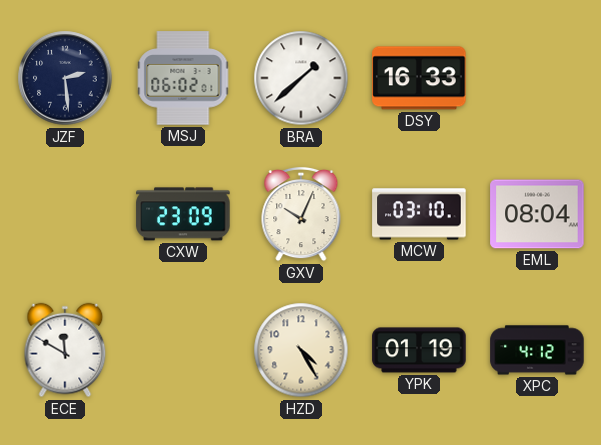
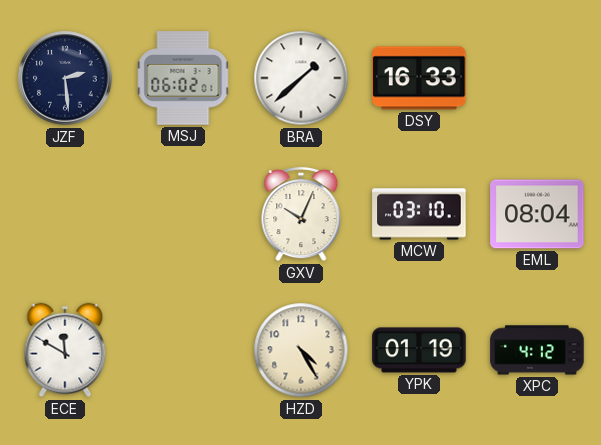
CXW: 23:09 -> none
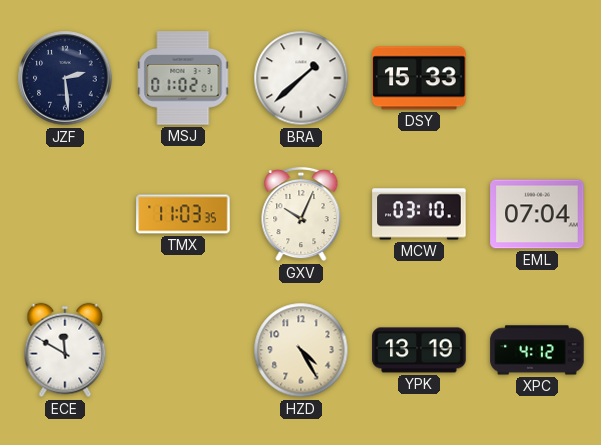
MSJ: 06:02 -> 01:02
DSY: 16:33 -> 15:33
TMX: none -> 11:03
EML: 08:04 -> 07:04
YPK: 01:19 -> 13:19
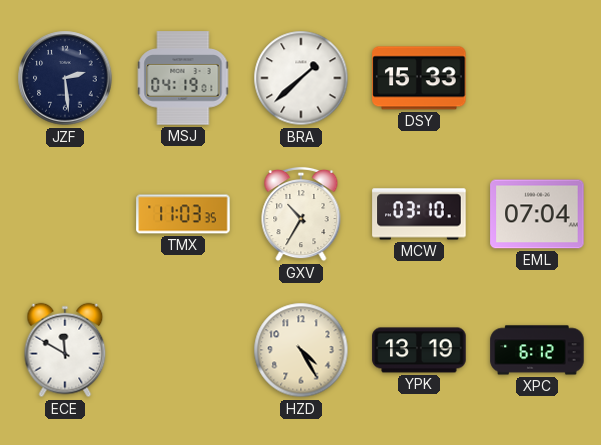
MSJ: 01:02 -> 04:19
GXV: 10:04 -> 10:35
XPC: 4:12 -> 6:12
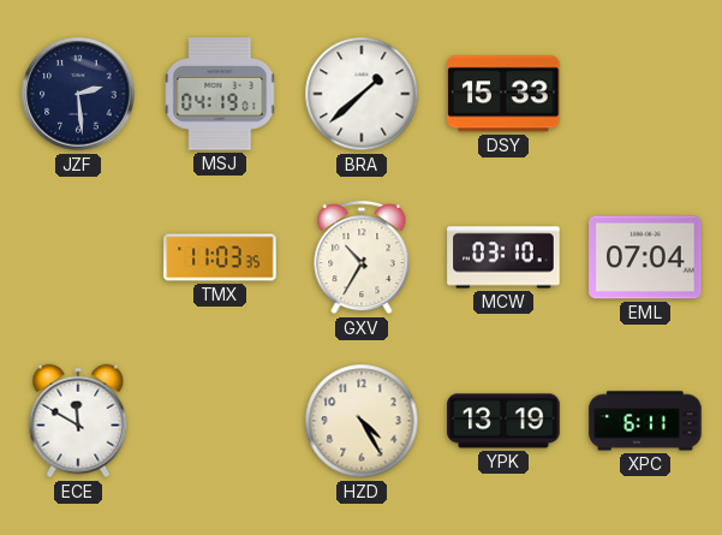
XPC: 6:12 -> 6:11
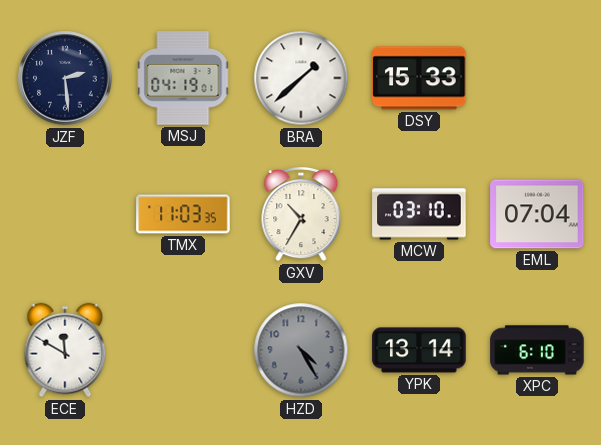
HZD dial: cream -> grey
YPK: 13:19 -> 13:14
XPC: 6:11 -> 6:10
